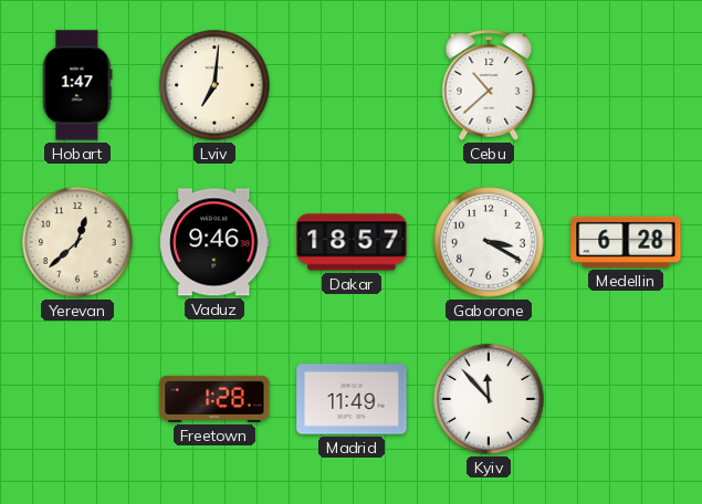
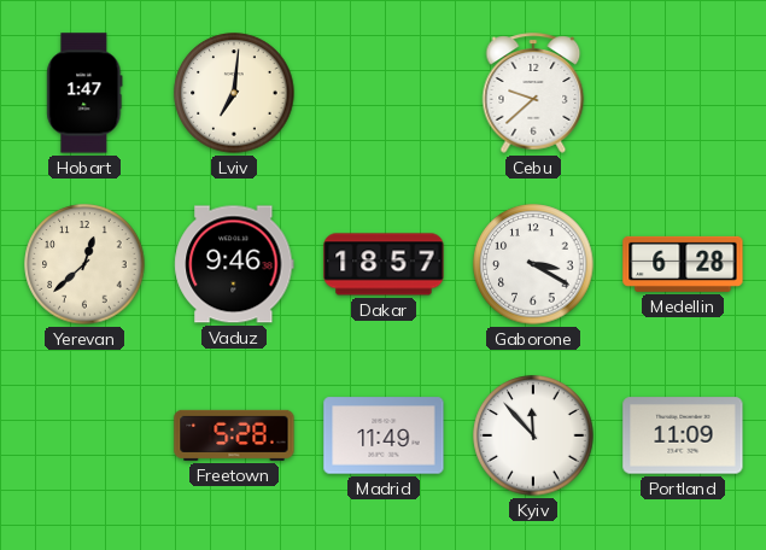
Cebu: 10:38 -> 9:38
Freetown: 1:28 -> 5:28
Portland: none -> 11:09
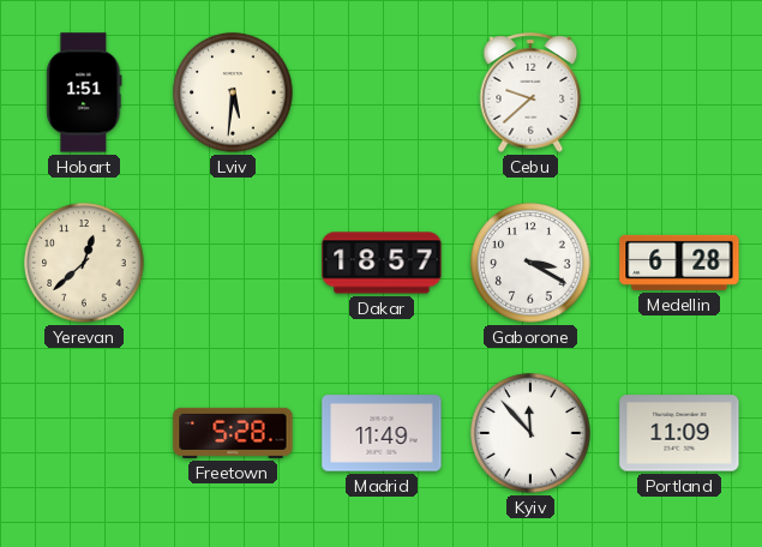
Hobart: 1:47 -> 1:51
Lviv: 7:01 -> 5:31
Vaduz: 9:46 -> none
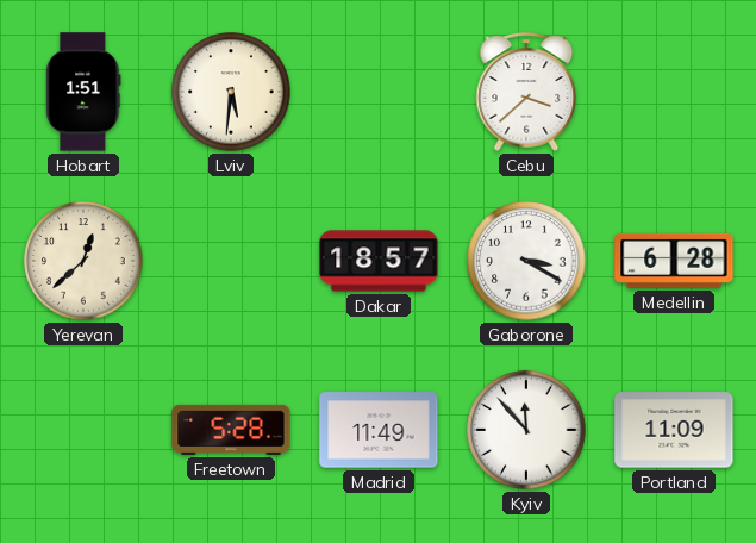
Cebu: 9:38 -> 3:38
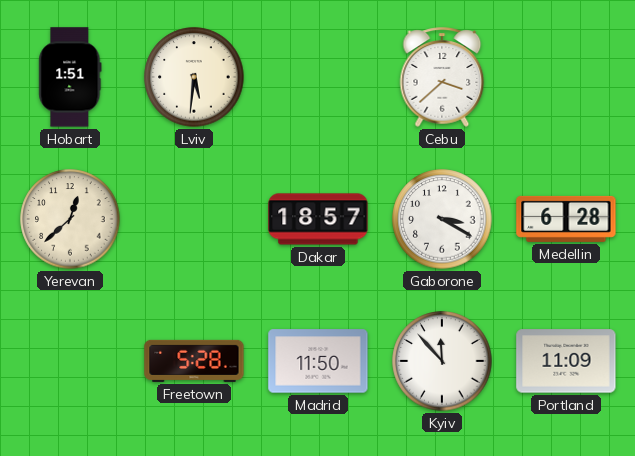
Madrid: 11:49 -> 11:50
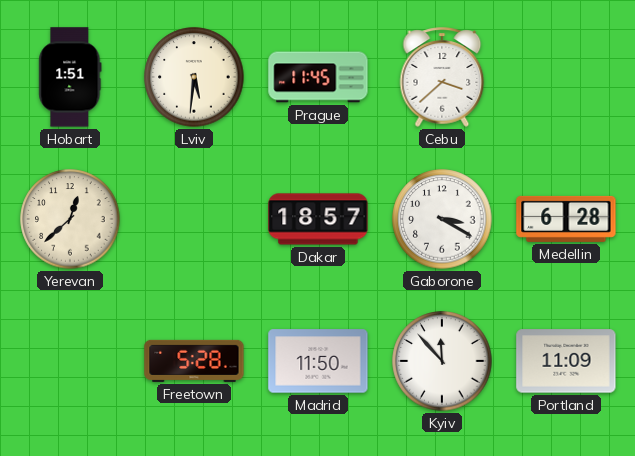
Prague: none -> 11:45
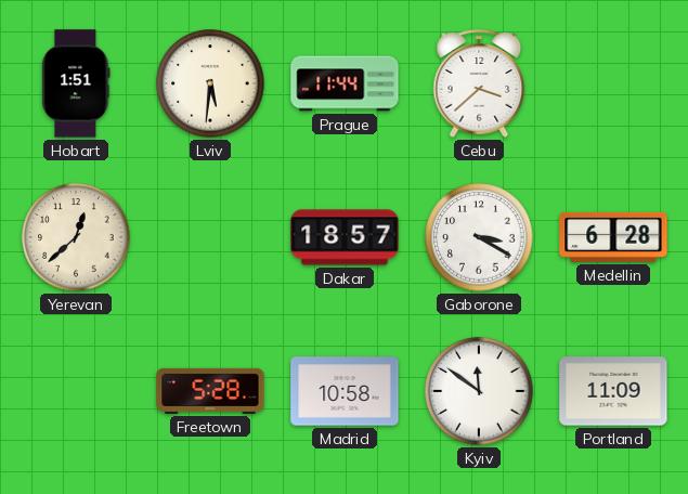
Prague: 11:45 -> 11:44
Madrid: 11:50 -> 10:58
Kyiv: 11:53 -> 11:51
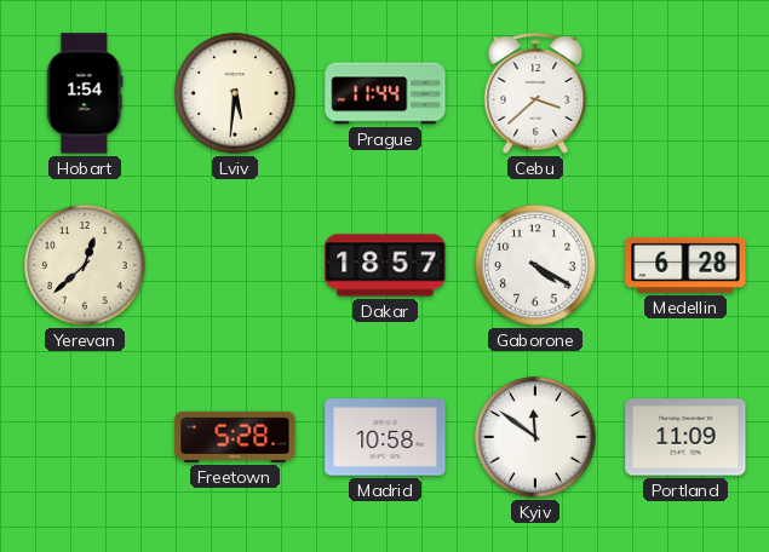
Hobart: 1:51 -> 1:54
Gaborone: 3:20 -> 4:20
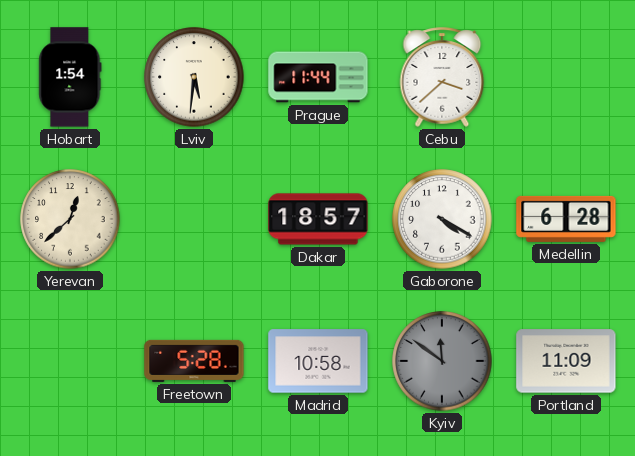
Kyiv dial: white -> grey
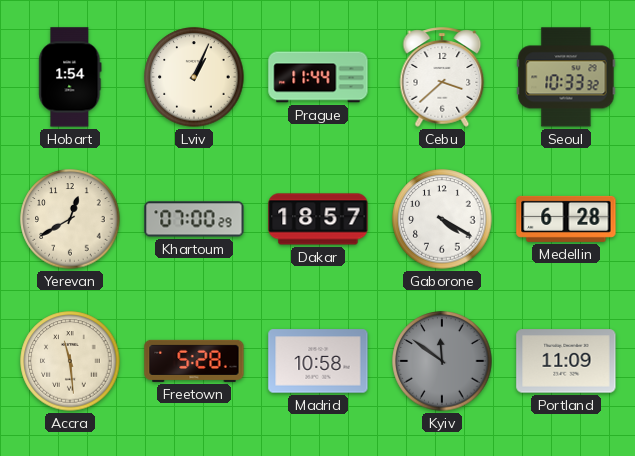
Lviv: 5:31 -> 1:04
Seoul: none -> 10:33
Yerevan: 12:38 -> 12:40
Khartoum: none -> 07:00
Accra: none -> 11:29
